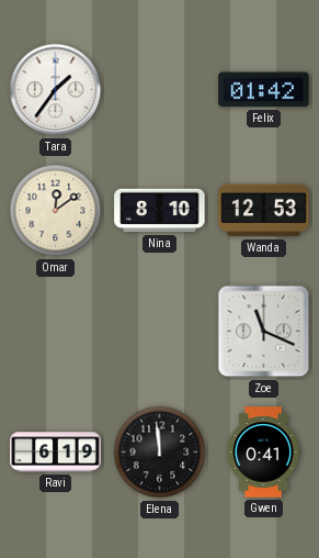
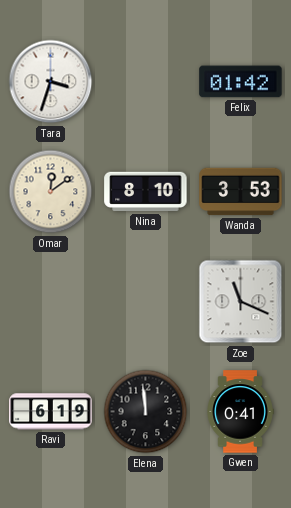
Tara: 1:36 -> 3:33
Wanda: 12:53 -> 3:53
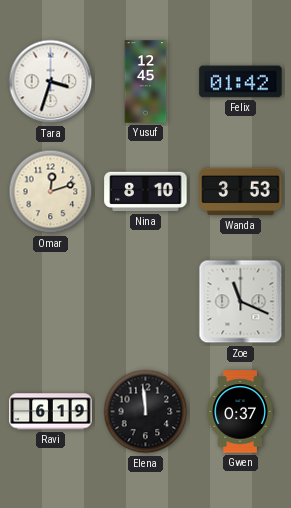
Yusuf: none -> 12:45
Omar: 12:09 -> 12:12
Gwen: 0:41 -> 0:37
